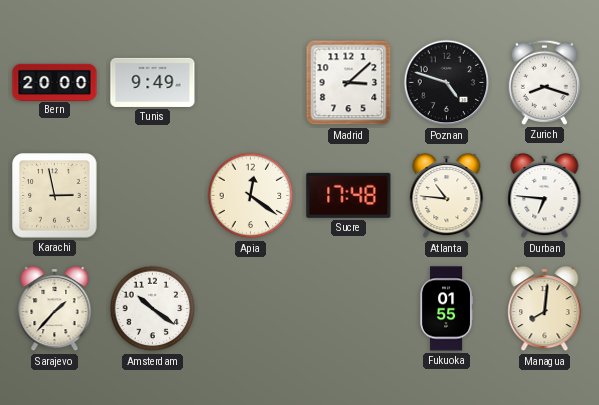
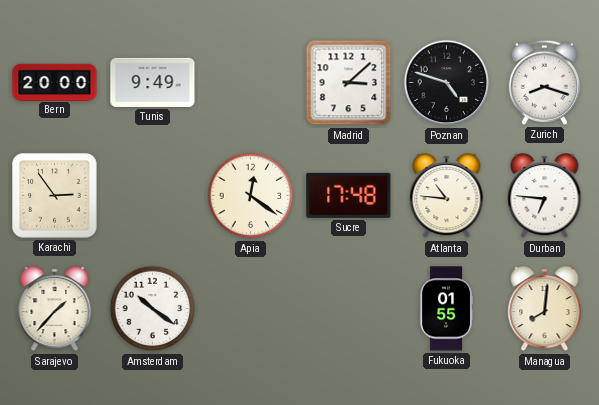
Karachi: 2:58 -> 2:54
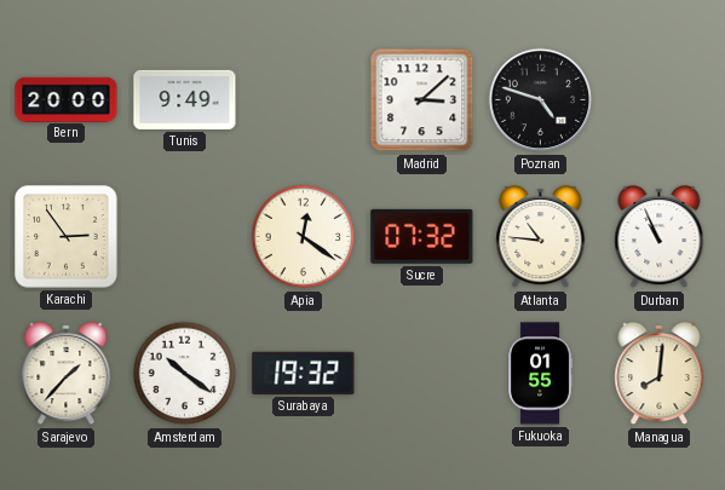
Zurich: 8:18 -> none
Sucre: 17:48 -> 07:32
Durban: 6:46 -> 10:56
Surabaya: none -> 19:32
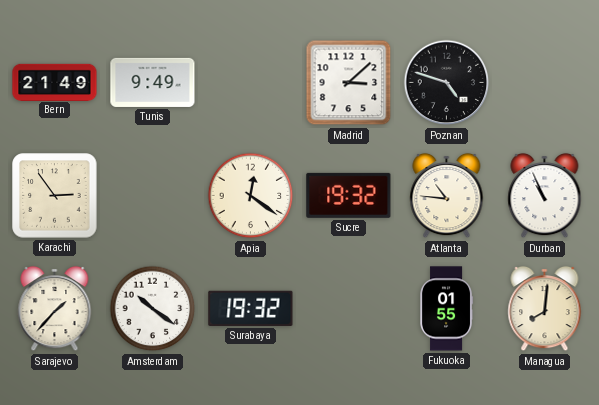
Bern: 20:00 -> 21:49
Sucre: 07:32 -> 19:32
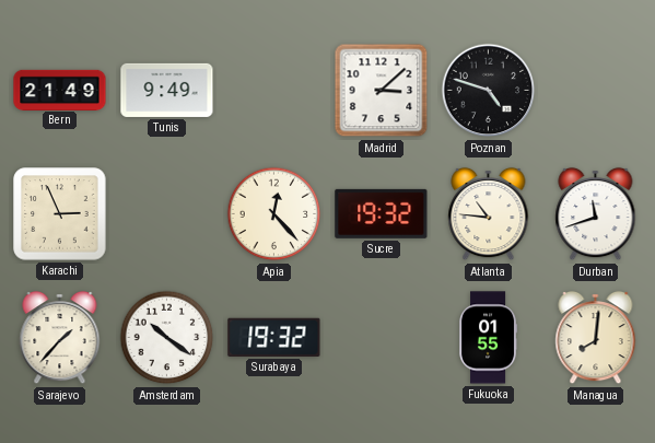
Karachi: 2:54 -> 2:56
Apia: 12:21 -> 12:23
Durban: 10:56 -> 11:42
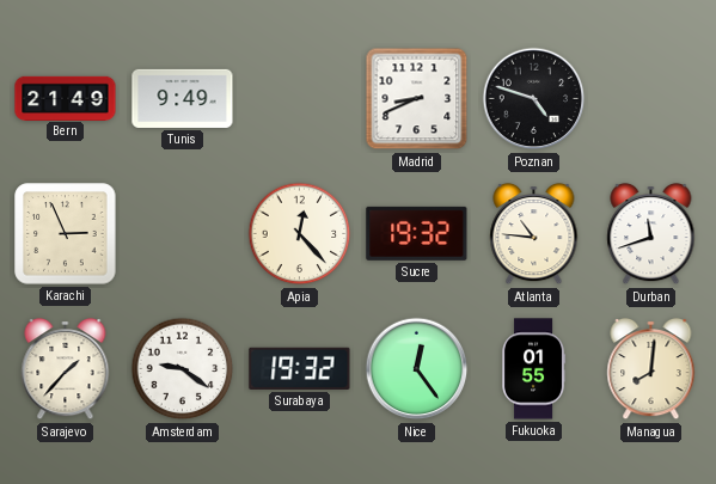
Madrid: 3:08 -> 8:41
Amsterdam: 10:21 -> 9:21
Nice: none -> 12:24
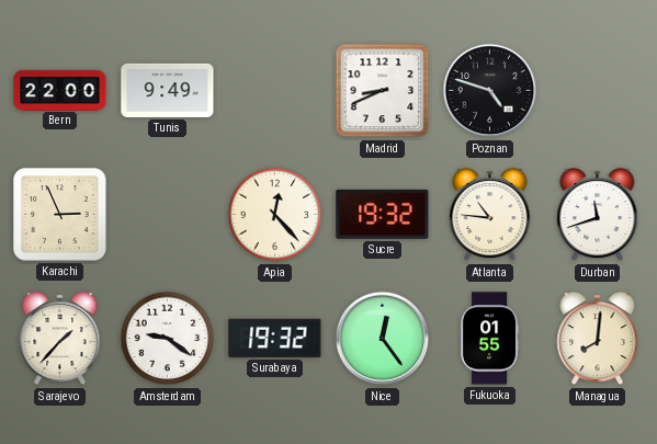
Bern: 21:49 -> 22:00
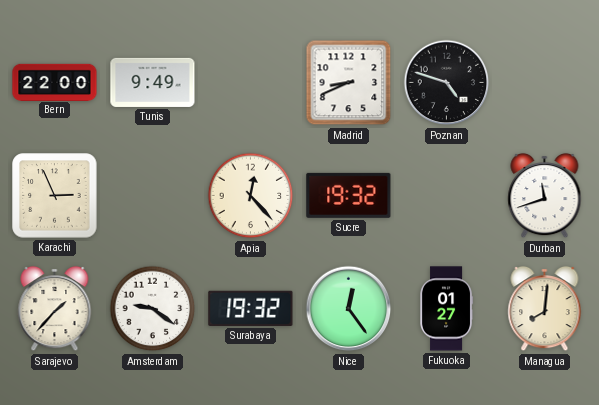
Atlanta: 10:46 -> none
Fukuoka: 01:55 -> 01:27
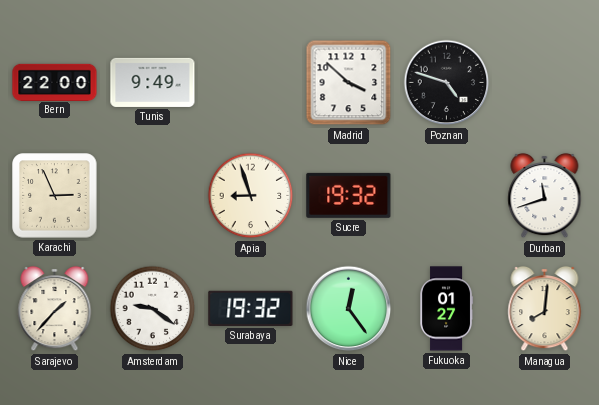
Madrid: 8:41 -> 3:52
Apia: 12:23 -> 8:57
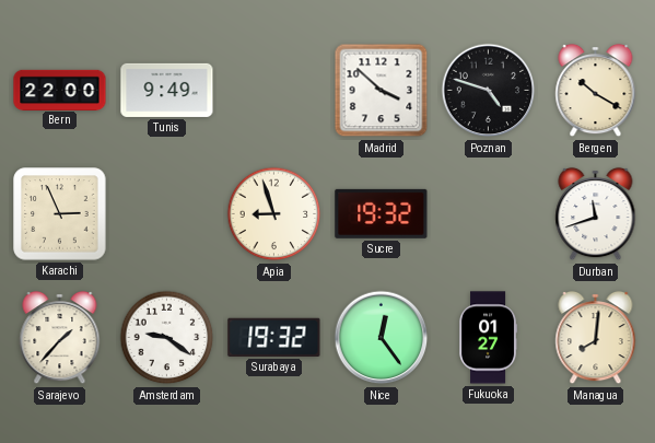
Bergen: none -> 10:20
